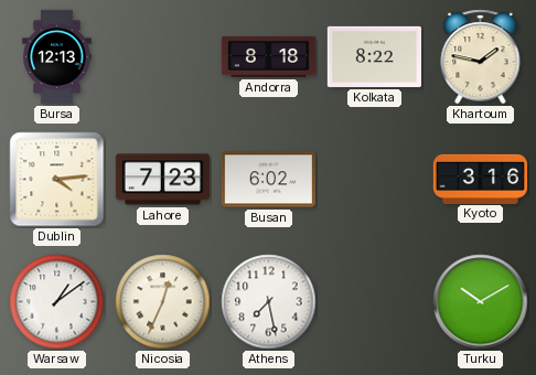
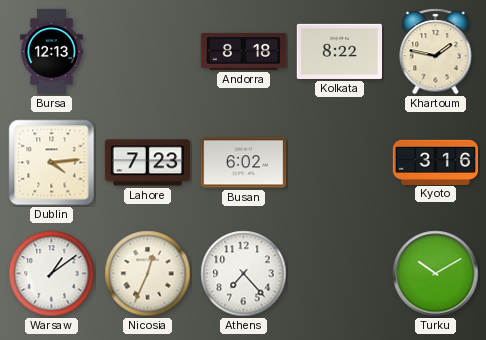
Athens: 7:28 -> 7:23
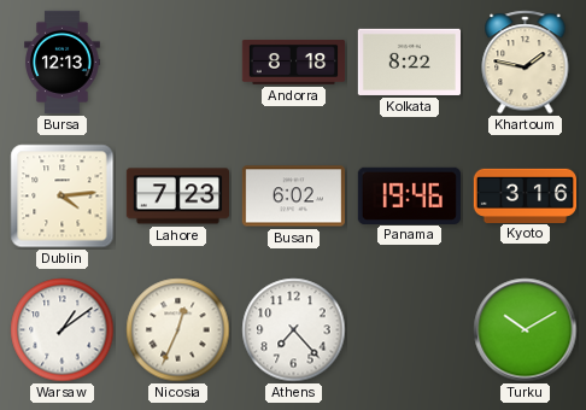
Panama: none -> 19:46
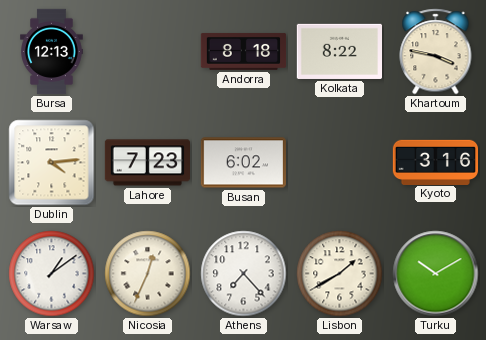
Khartoum: 1:47 -> 3:47
Panama: 19:46 -> none
Lisbon: none -> 1:40
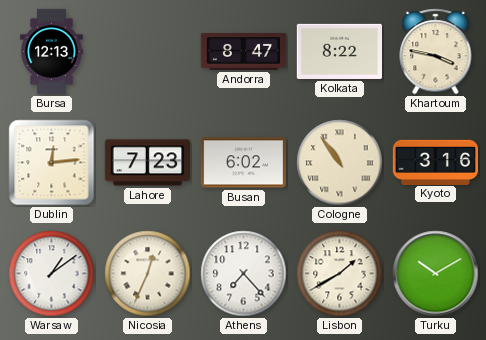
Andorra: 8:18 -> 8:47
Dublin: 4:14 -> 12:14
Cologne: none -> 10:54
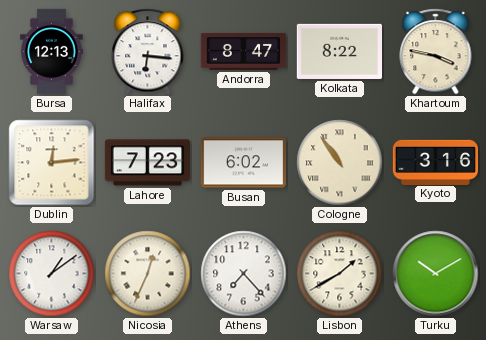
Halifax: none -> 6:16
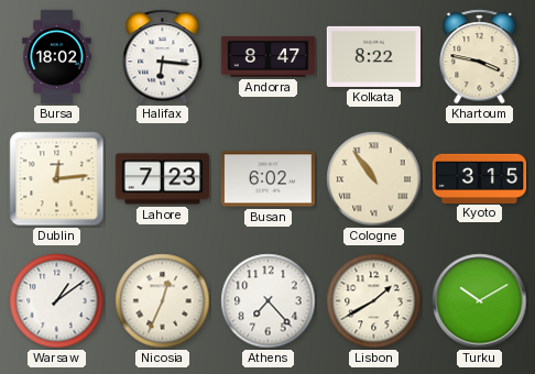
Bursa: 12:13 -> 18:02
Kyoto: 3:16 -> 3:15
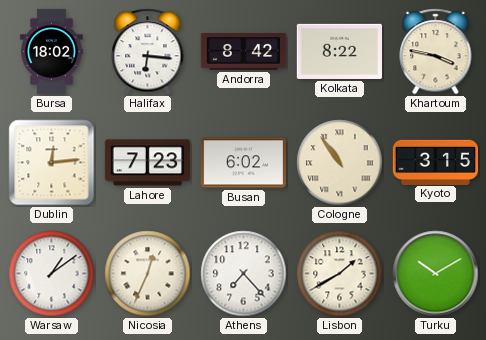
Andorra: 8:47 -> 8:42
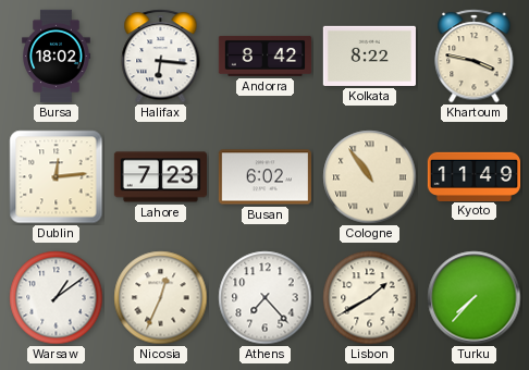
Kyoto: 3:15 -> 11:49
Turku: 10:10 -> 7:37
